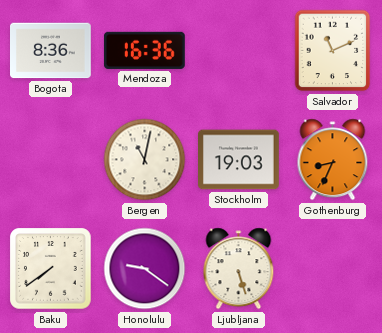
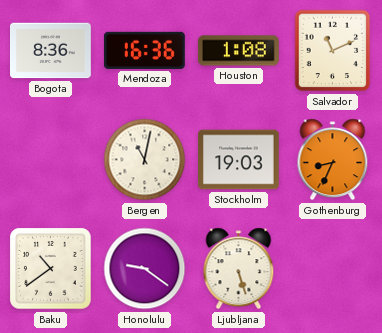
Houston: none -> 1:08
Baku: 7:39 -> 10:39
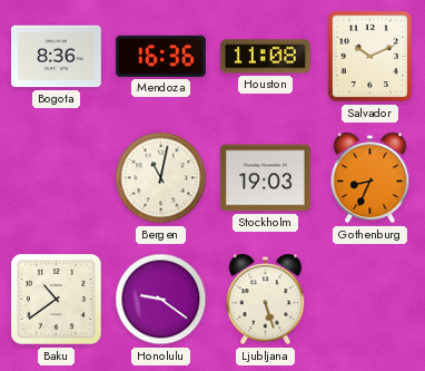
Houston: 1:08 -> 11:08
Salvador: 11:11 -> 10:11
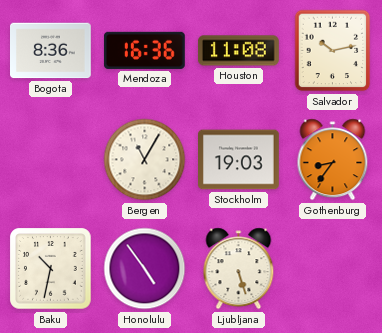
Salvador: 10:11 -> 10:13
Bergen: 11:02 -> 11:05
Gothenburg: 8:34 -> 8:36
Baku: 10:39 -> 10:32
Honolulu: 9:21 -> 4:54
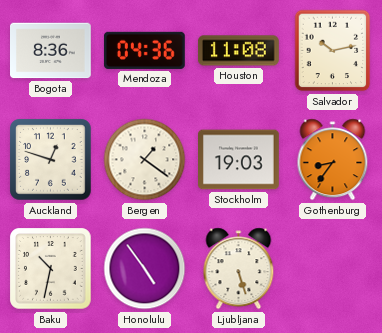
Mendoza: 16:36 -> 04:36
Auckland: none -> 12:48
Bergen: 11:05 -> 1:21
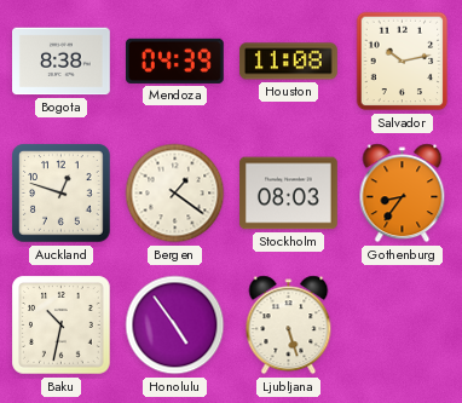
Bogota: 8:36 -> 8:38
Mendoza: 04:36 -> 04:39
Stockholm: 19:03 -> 08:03
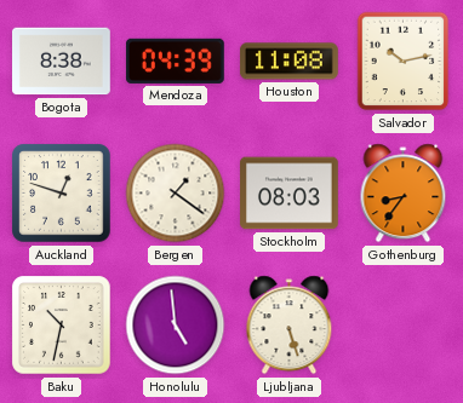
Honolulu: 4:54 -> 4:59
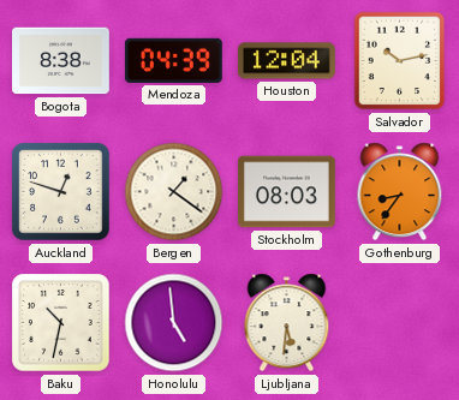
Houston: 11:08 -> 12:04
Ljubljana: 5:27 -> 5:31
